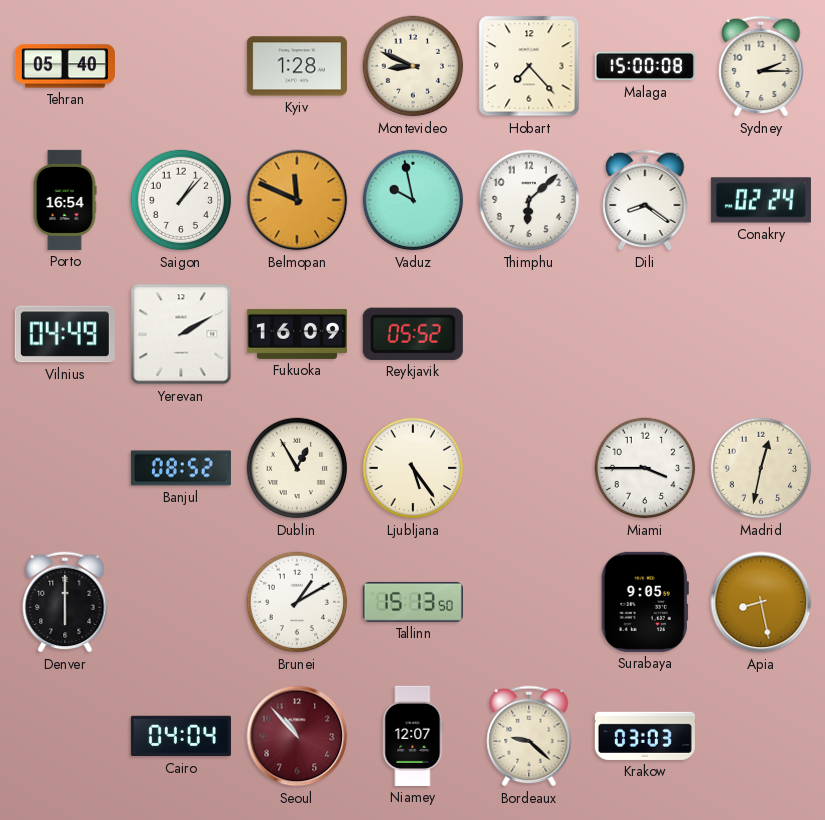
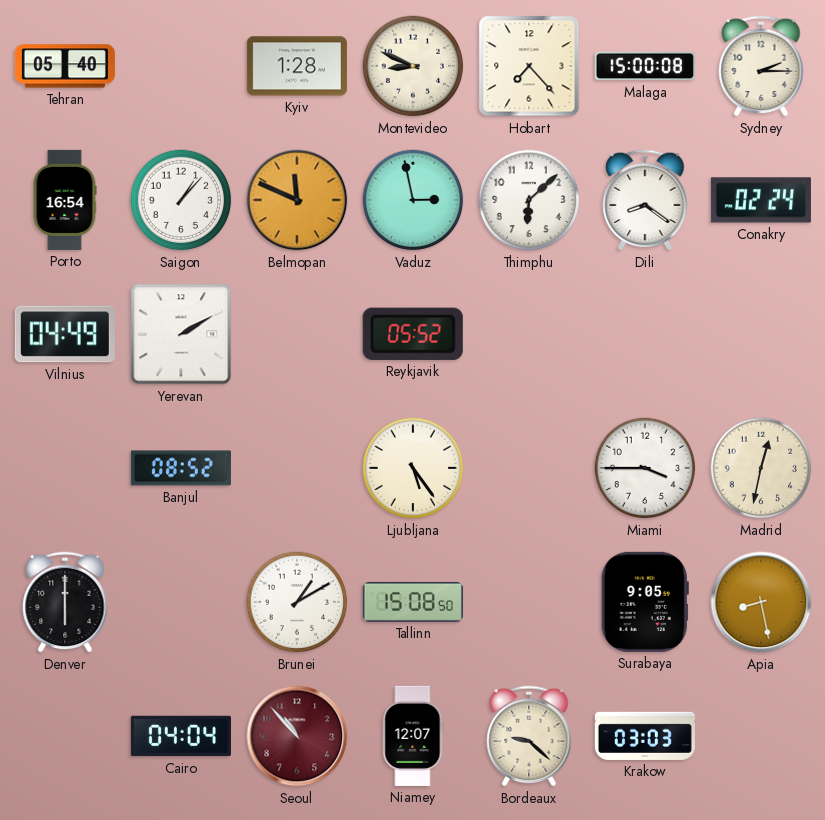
Vaduz: 9:58 -> 2:58
Fukuoka: 16:09 -> none
Dublin: 12:55 -> none
Tallinn: 15:13 -> 15:08
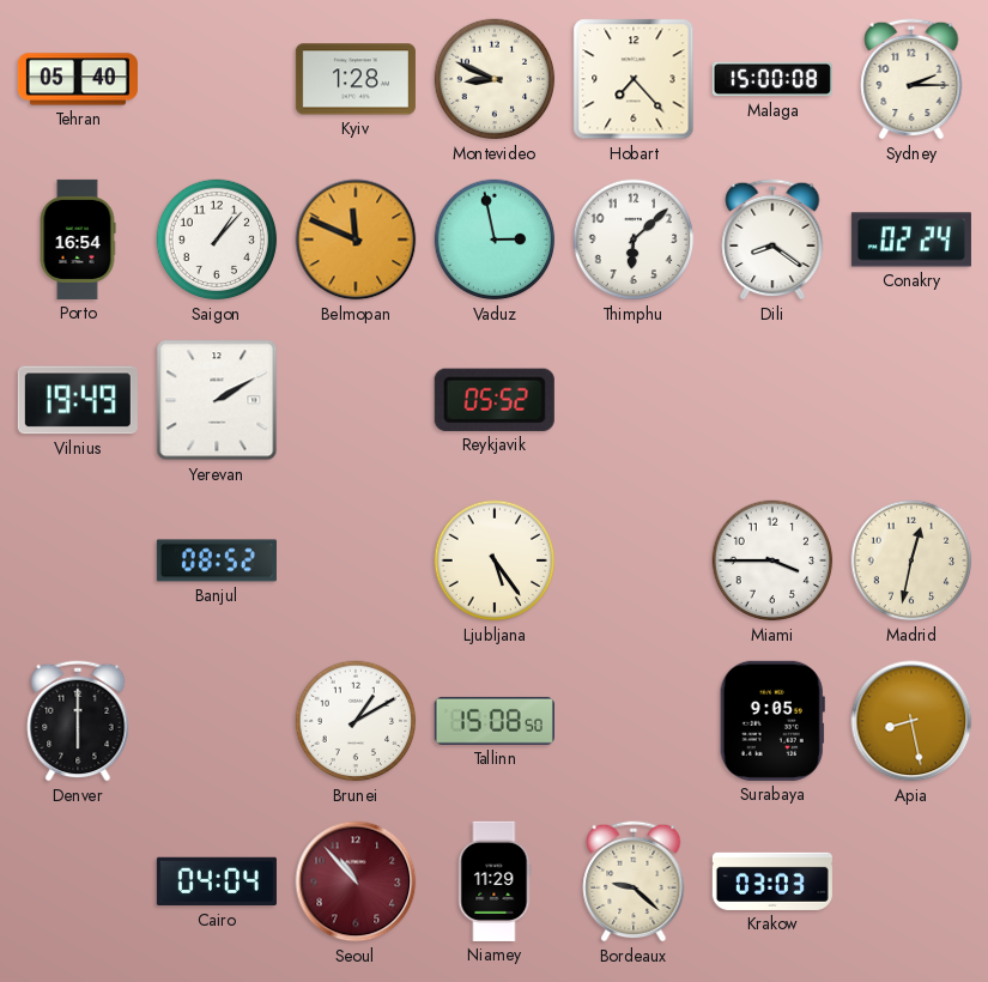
Vilnius: 04:49 -> 19:49
Niamey: 12:07 -> 11:29
